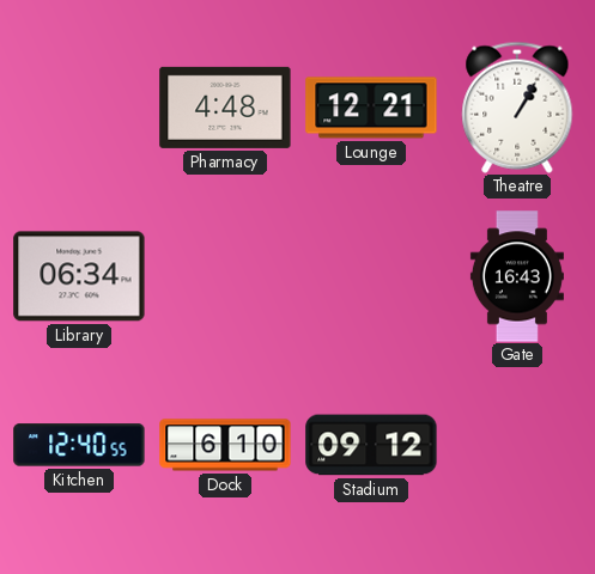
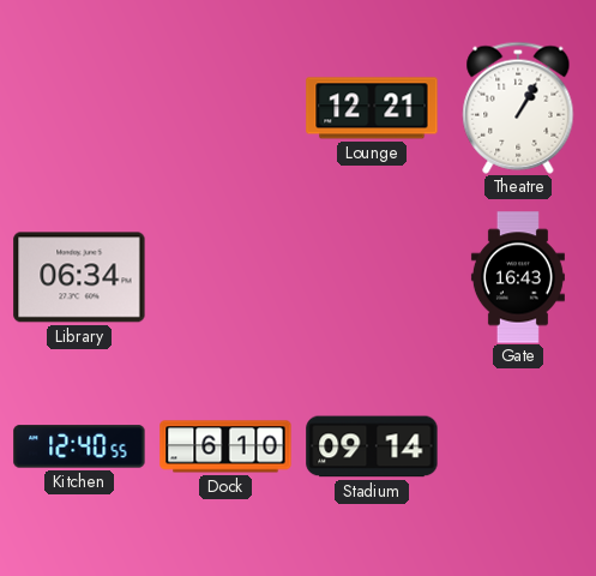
Pharmacy: 4:48 -> none
Stadium: 09:12 -> 09:14
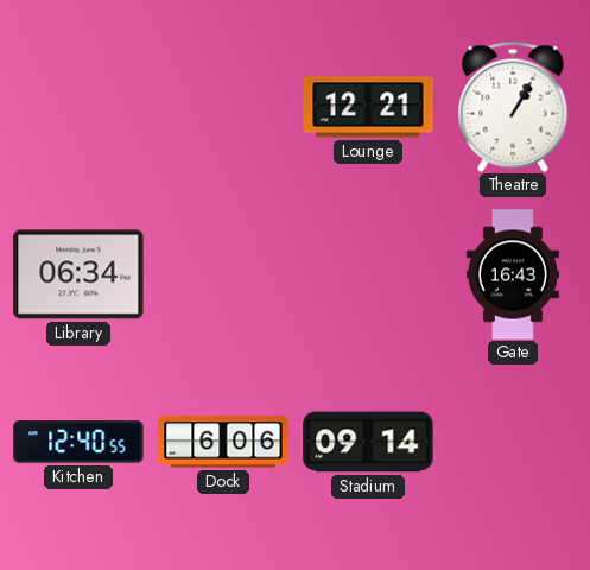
Dock: 6:10 -> 6:06
